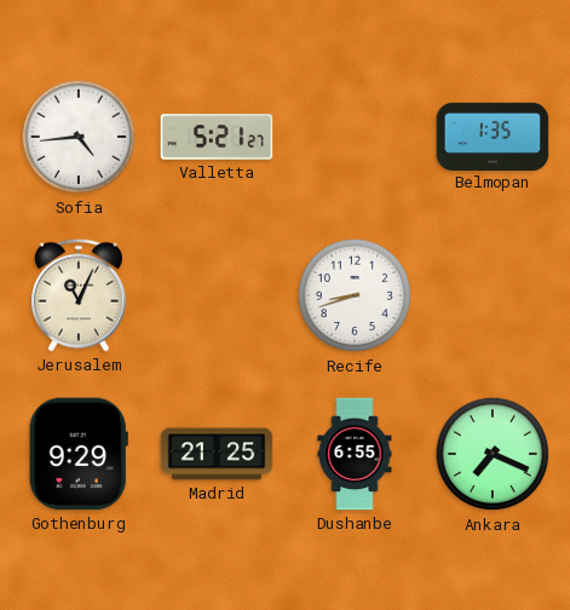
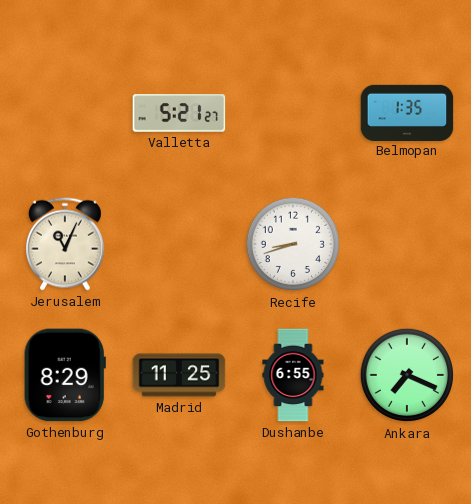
Sofia: 4:44 -> none
Gothenburg: 9:29 -> 8:29
Madrid: 21:25 -> 11:25
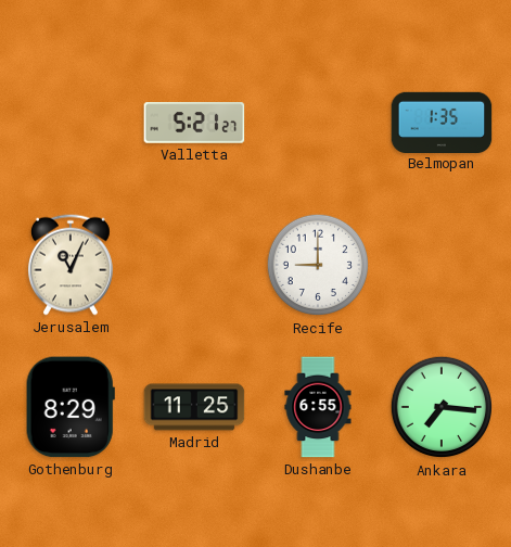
Recife: 8:42 -> 9:00
Ankara: 7:19 -> 7:16
